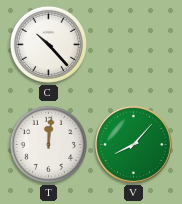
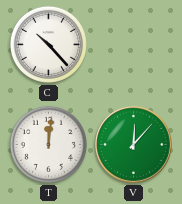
V: 8:07 -> 12:07
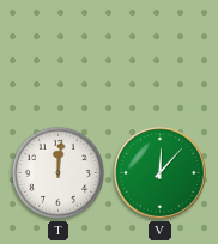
C: 10:23 -> none
